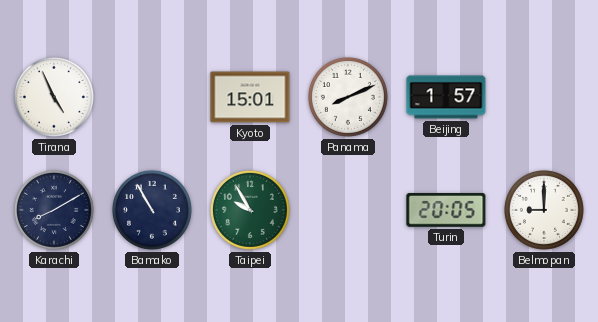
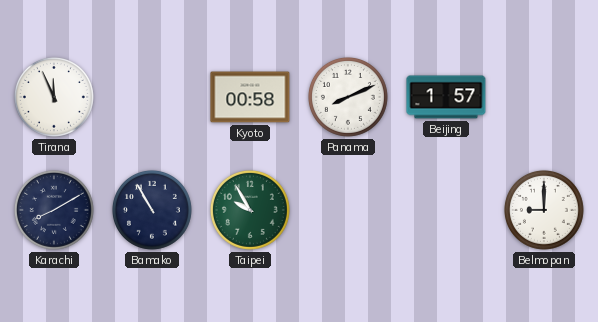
Tirana: 4:56 -> 11:56
Kyoto: 15:01 -> 00:58
Turin: 20:05 -> none
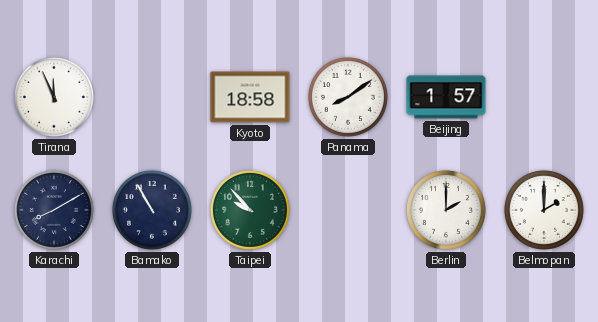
Kyoto: 00:58 -> 18:58
Panama: 8:11 -> 8:09
Taipei: 9:55 -> 9:53
Berlin: none -> 2:00
Belmopan: 9:00 -> 2:00
